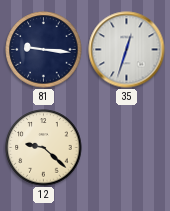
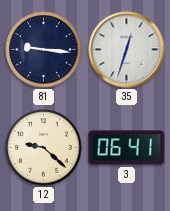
3: none -> 06:41
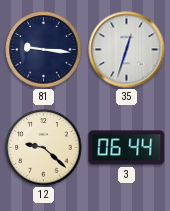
3: 06:41 -> 06:44
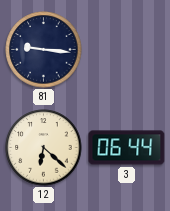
35: 12:33 -> none
12: 9:22 -> 6:22
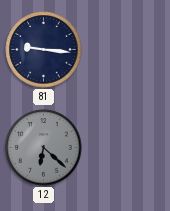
12 dial: cream -> grey
3: 06:44 -> none
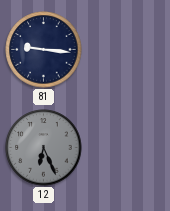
12: 6:22 -> 6:26
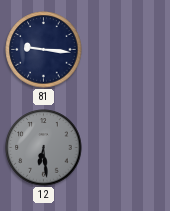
12: 6:26 -> 6:29
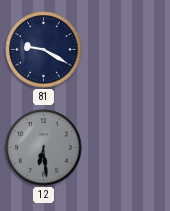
81: 9:16 -> 9:20
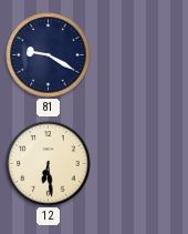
12 dial: grey -> cream
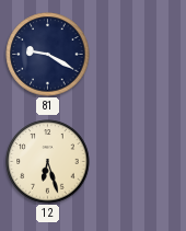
12: 6:29 -> 6:27
